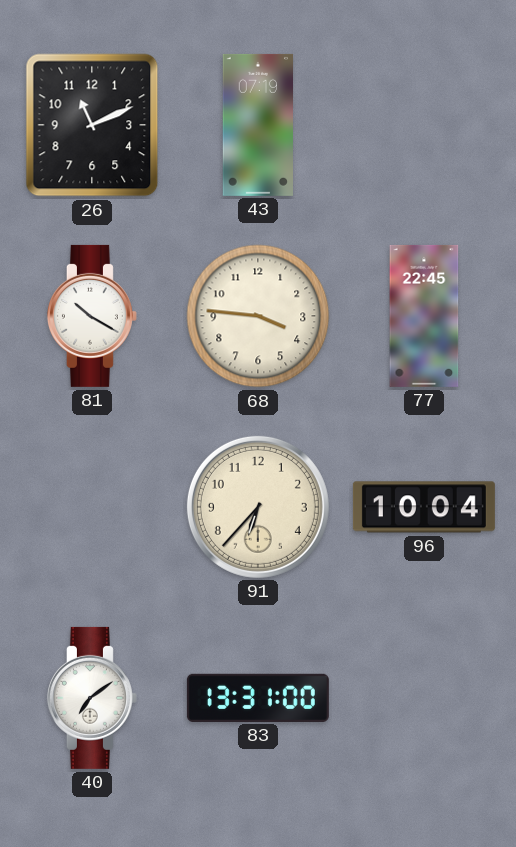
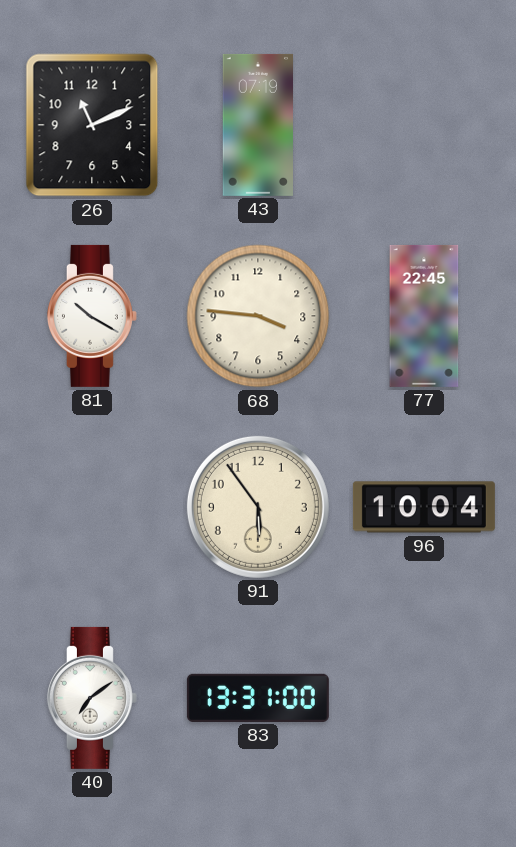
91: 6:37 -> 5:54
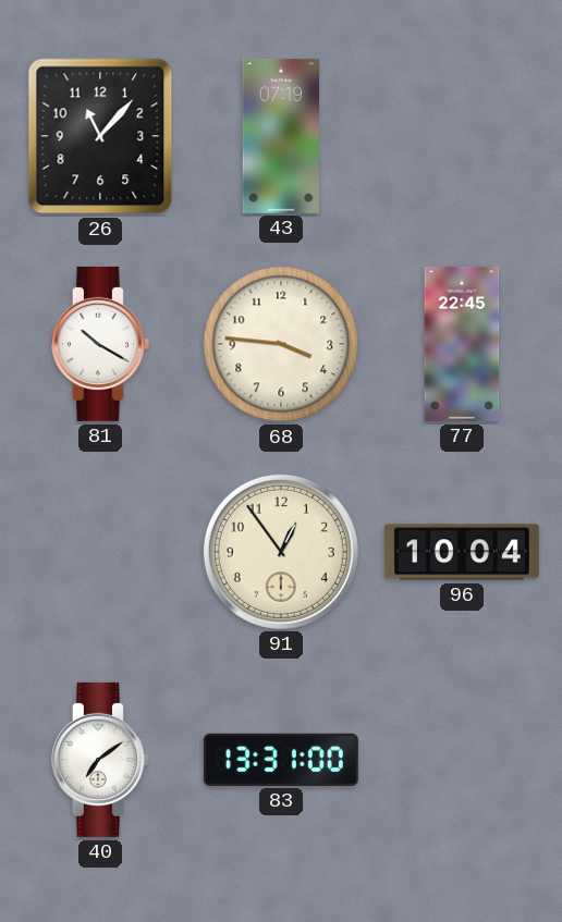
26: 11:11 -> 11:07
91: 5:54 -> 12:54
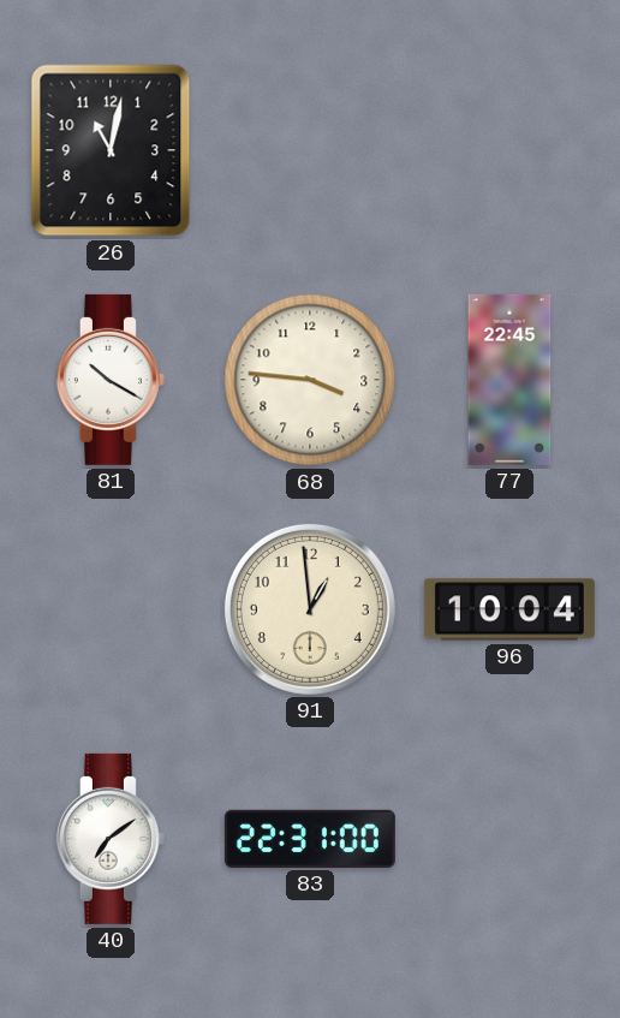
26: 11:07 -> 11:02
43: 07:19 -> none
91: 12:54 -> 12:59
83: 13:31 -> 22:31
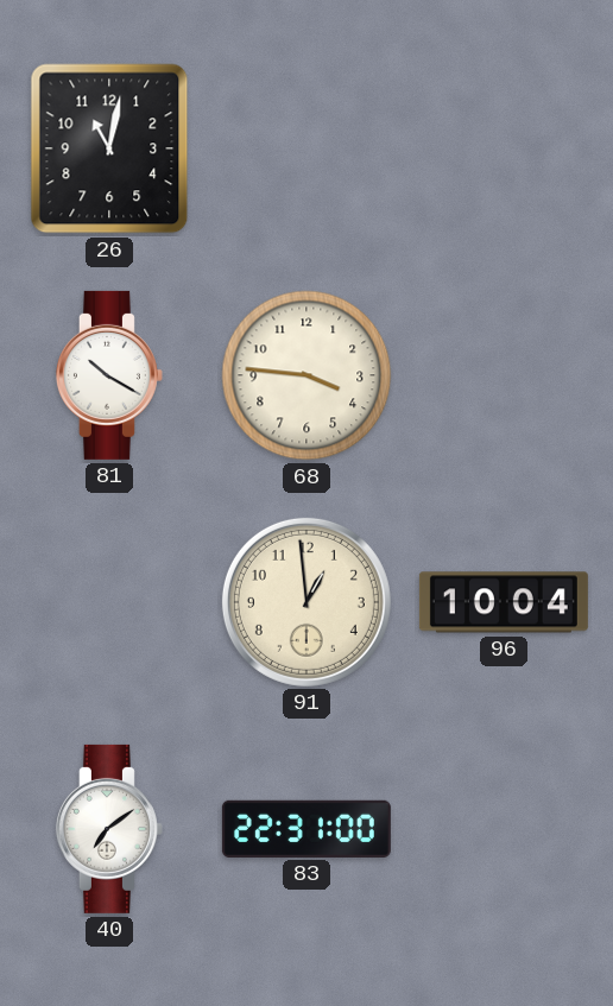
77: 22:45 -> none
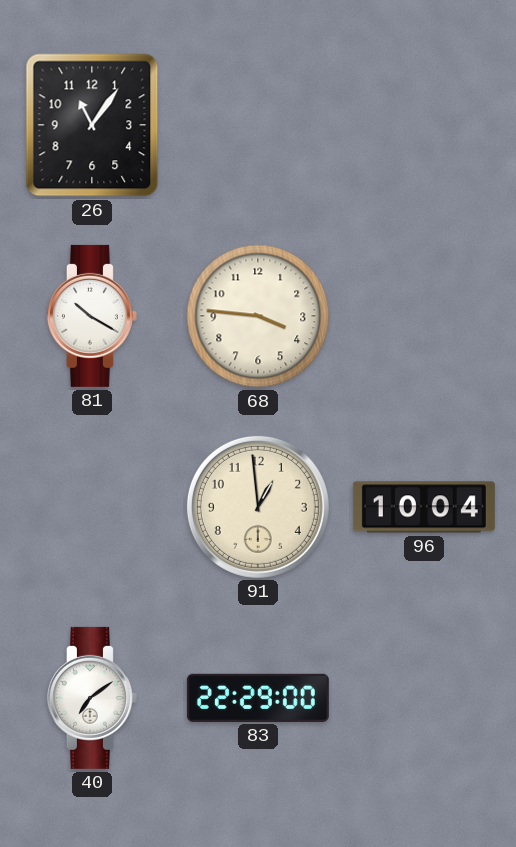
26: 11:02 -> 11:06
83: 22:31 -> 22:29
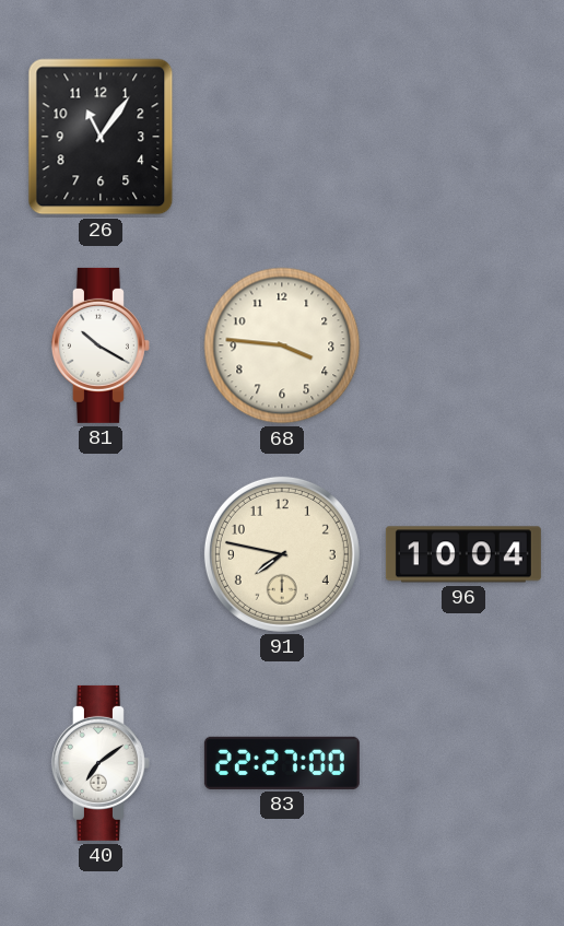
91: 12:59 -> 7:47
83: 22:29 -> 22:27
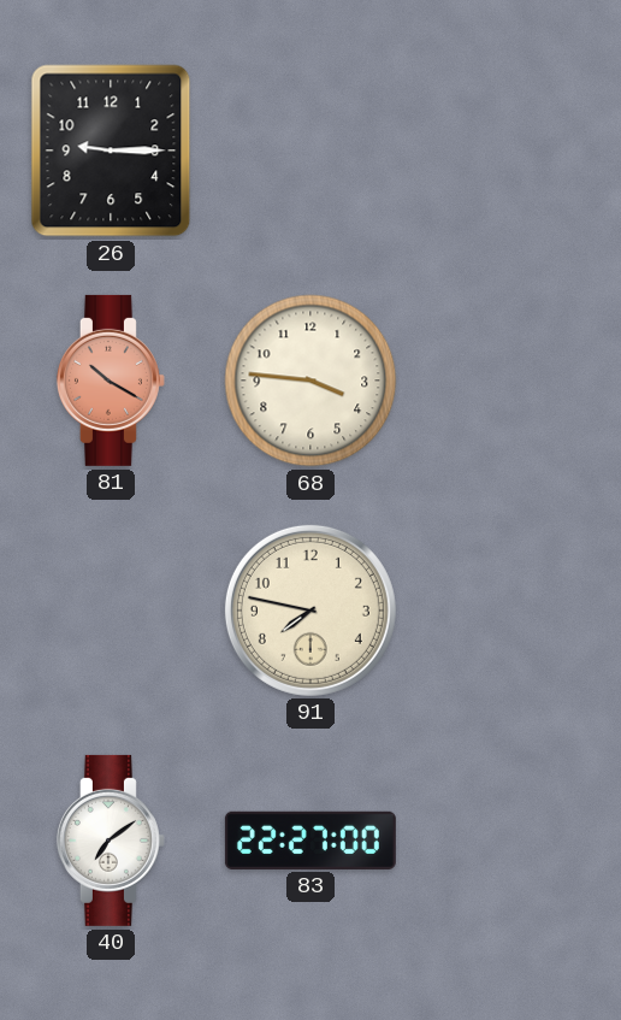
26: 11:06 -> 9:15
81 dial: white -> salmon
96: 10:04 -> none
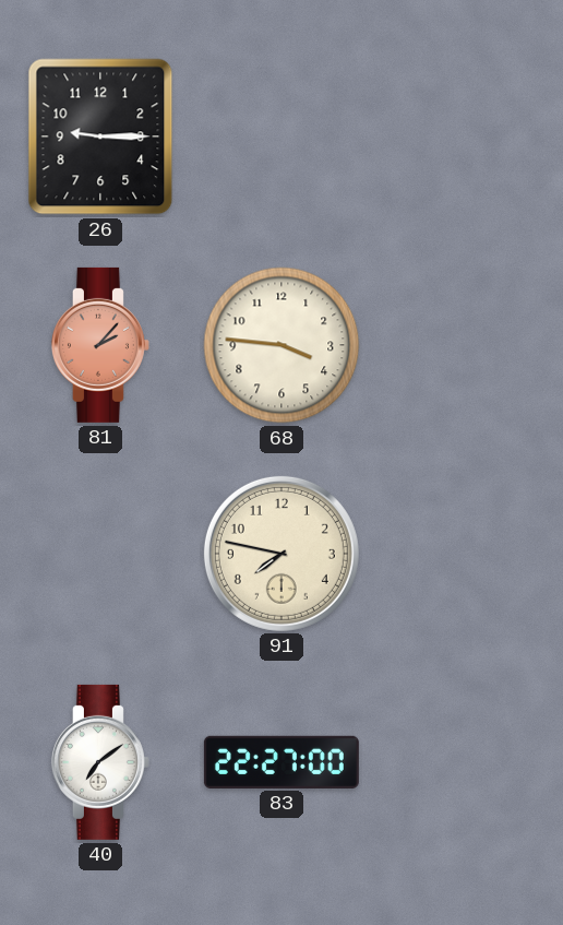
81: 10:20 -> 2:07
